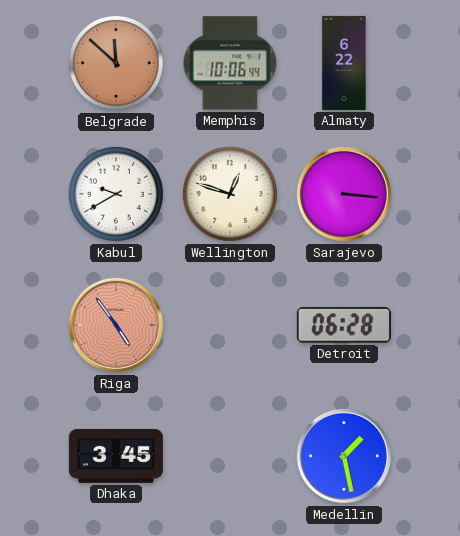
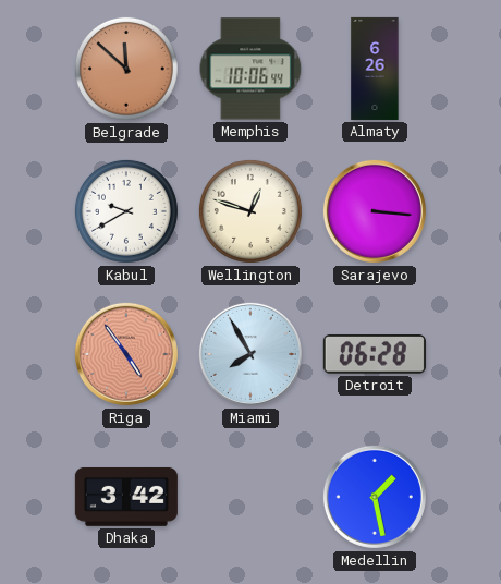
Almaty: 6:22 -> 6:26
Miami: none -> 7:55
Dhaka: 3:45 -> 3:42
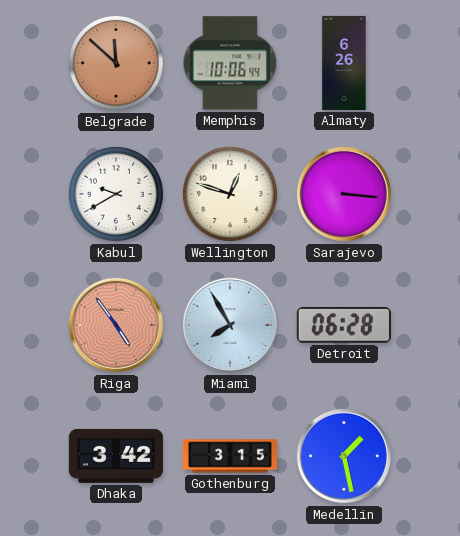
Gothenburg: none -> 3:15
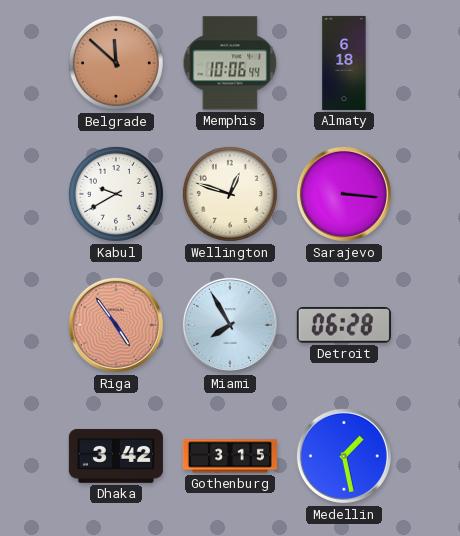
Almaty: 6:26 -> 6:18
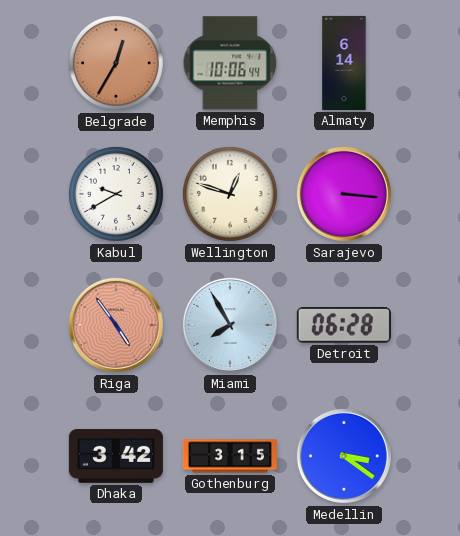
Belgrade: 11:52 -> 12:35
Almaty: 6:18 -> 6:14
Medellin: 1:28 -> 3:21
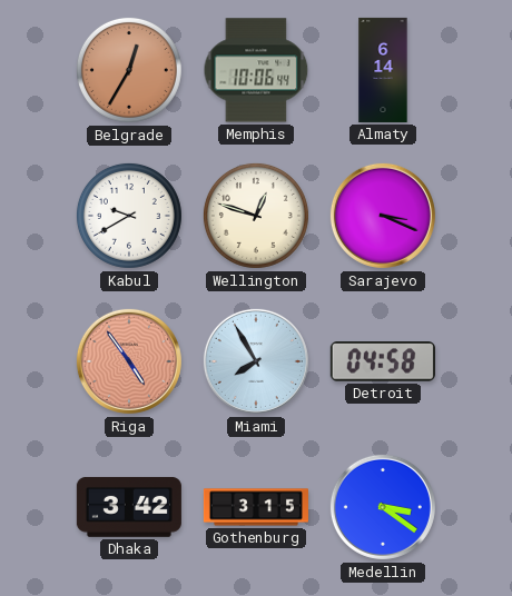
Sarajevo: 3:16 -> 3:19
Detroit: 06:28 -> 04:58
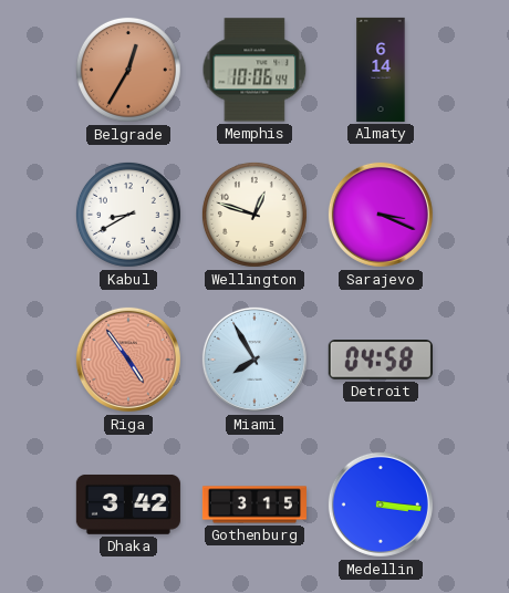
Kabul: 9:40 -> 8:40
Medellin: 3:21 -> 3:16
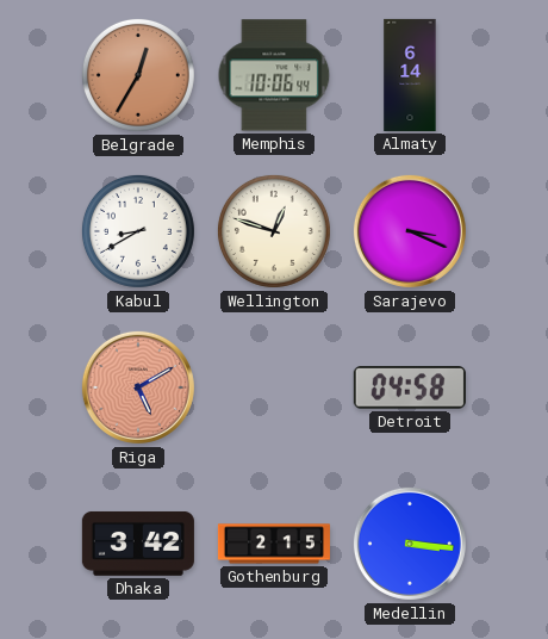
Riga: 4:54 -> 5:10
Miami: 7:55 -> none
Gothenburg: 3:15 -> 2:15
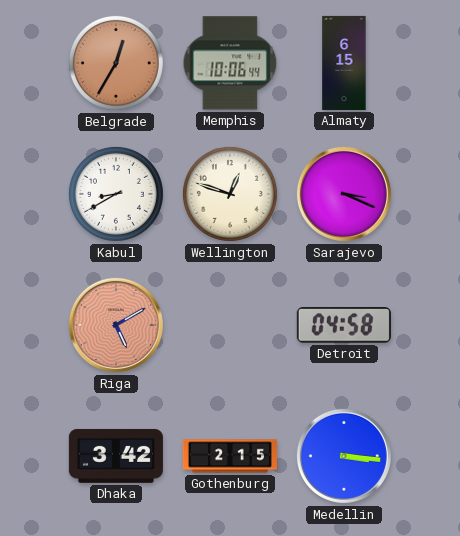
Almaty: 6:14 -> 6:15
